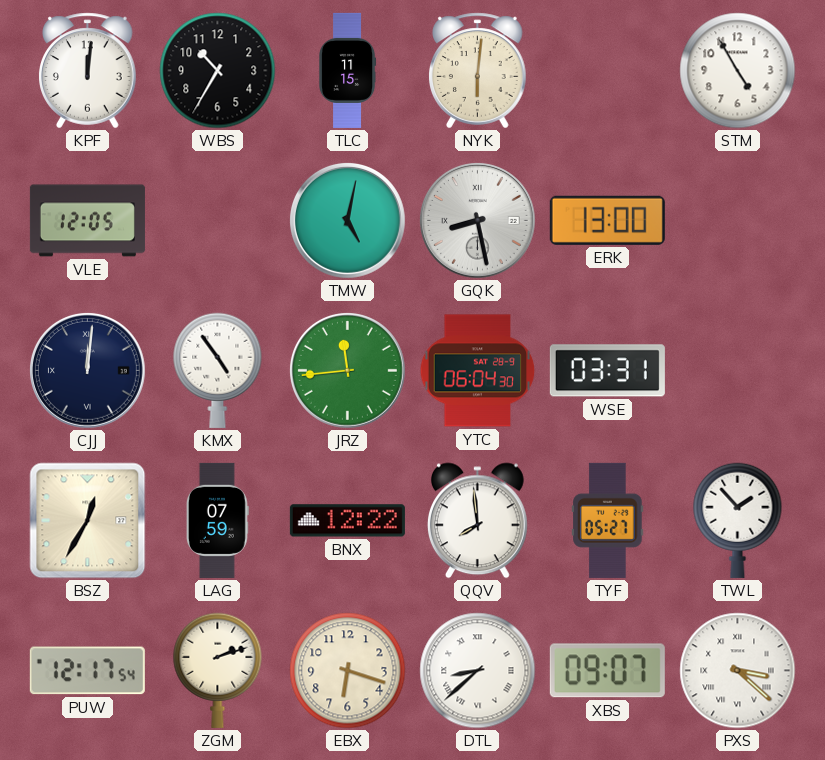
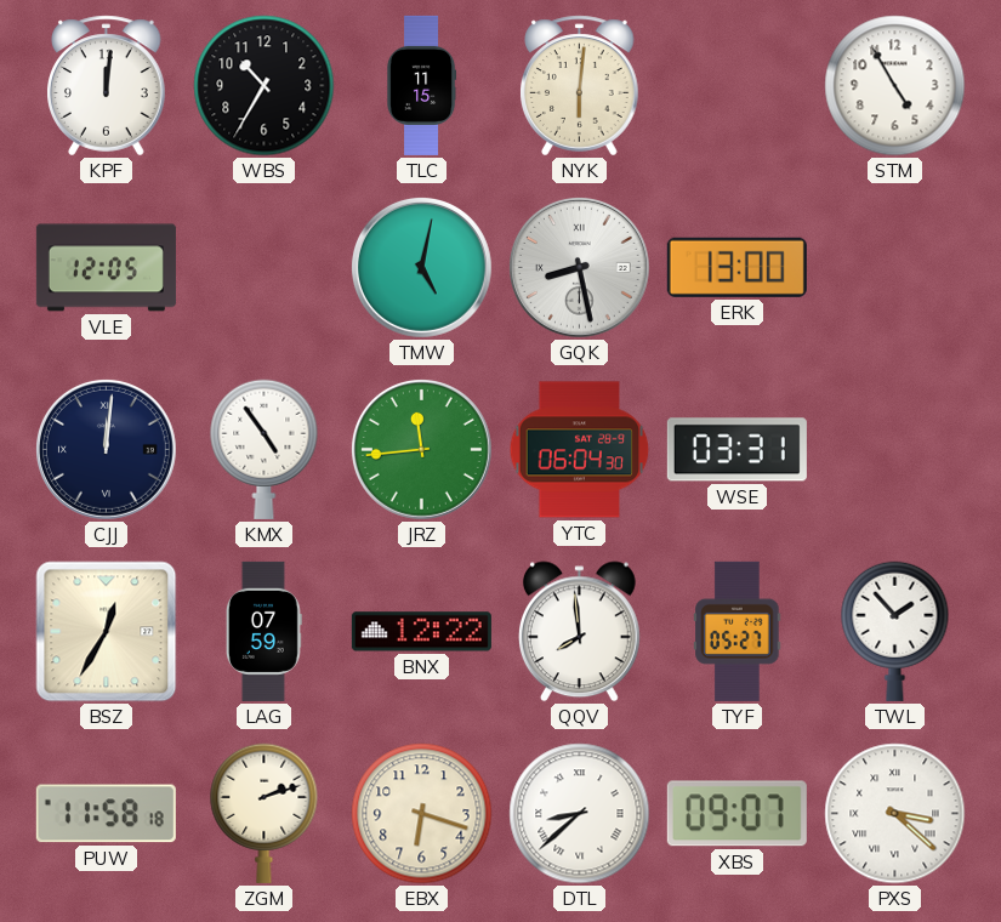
PUW: 12:17 -> 11:58
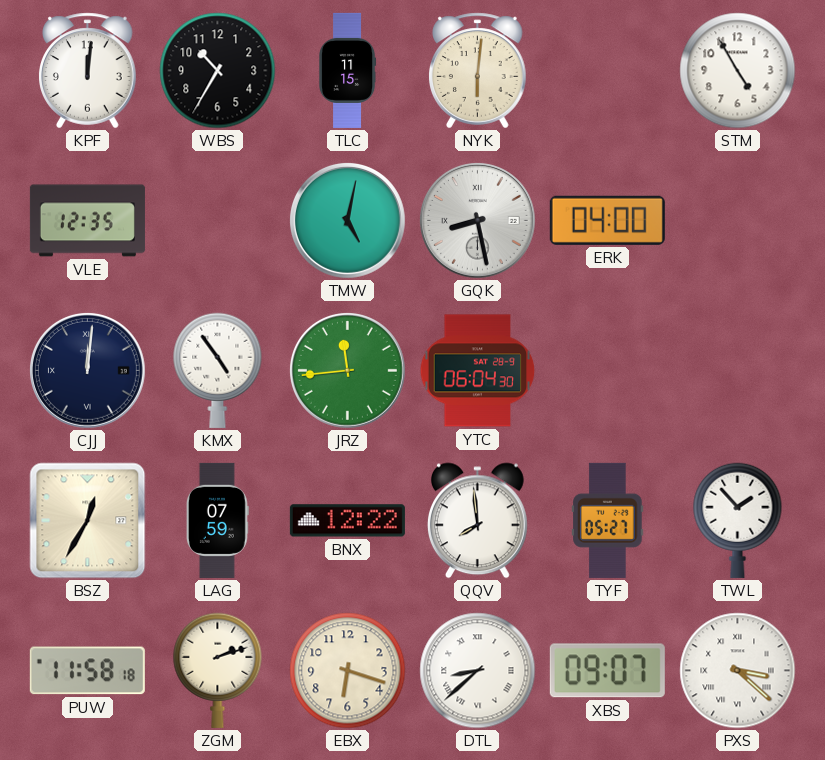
VLE: 12:05 -> 12:35
ERK: 13:00 -> 04:00
WSE: 03:31 -> none
